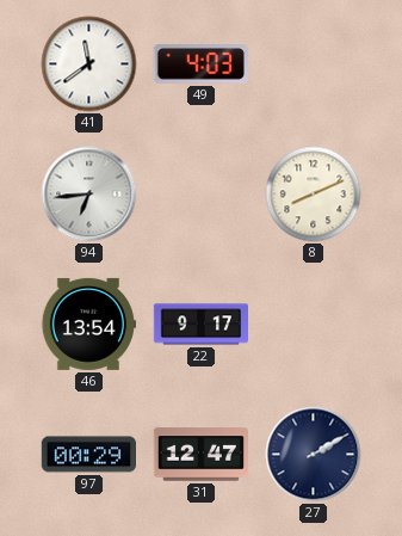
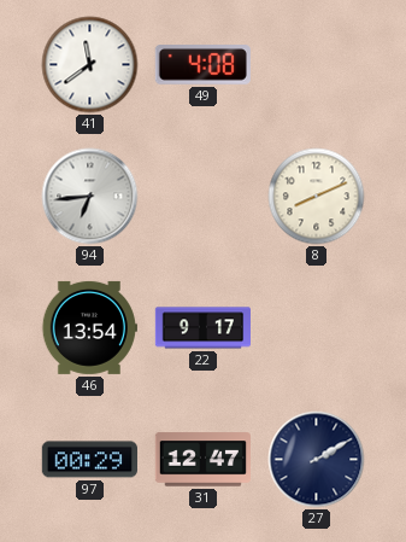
49: 4:03 -> 4:08
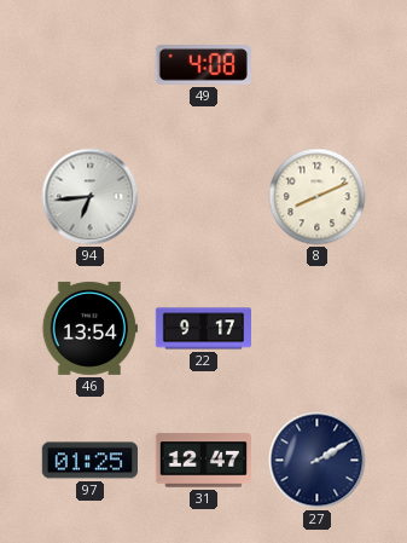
41: 11:39 -> none
97: 00:29 -> 01:25
